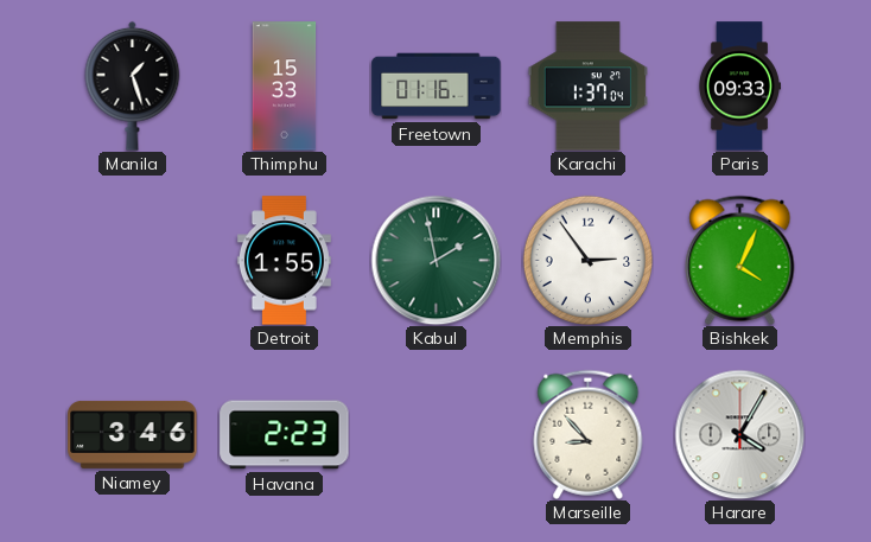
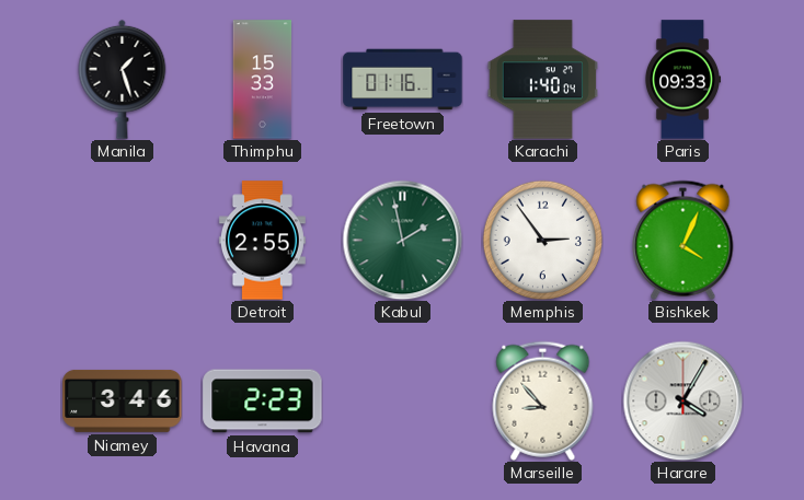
Karachi: 1:37 -> 1:40
Detroit: 1:55 -> 2:55
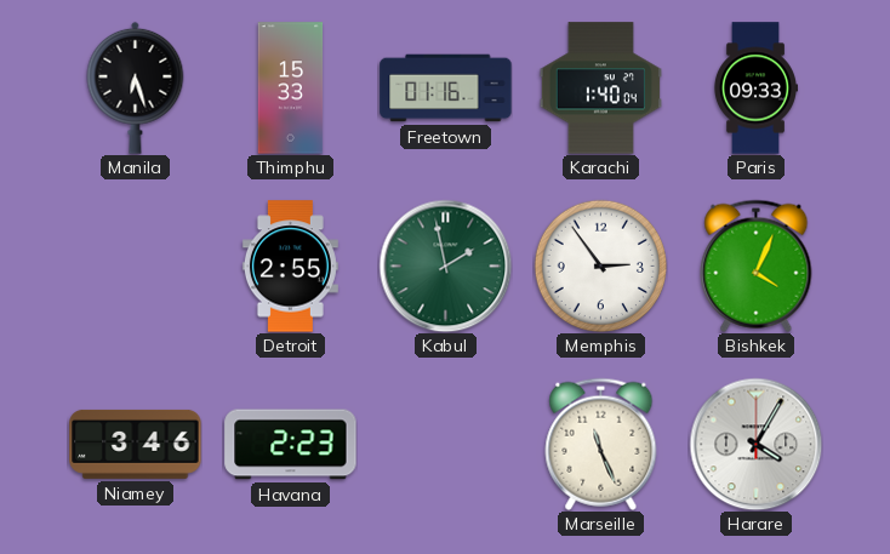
Manila: 1:27 -> 6:27
Marseille: 8:53 -> 11:26
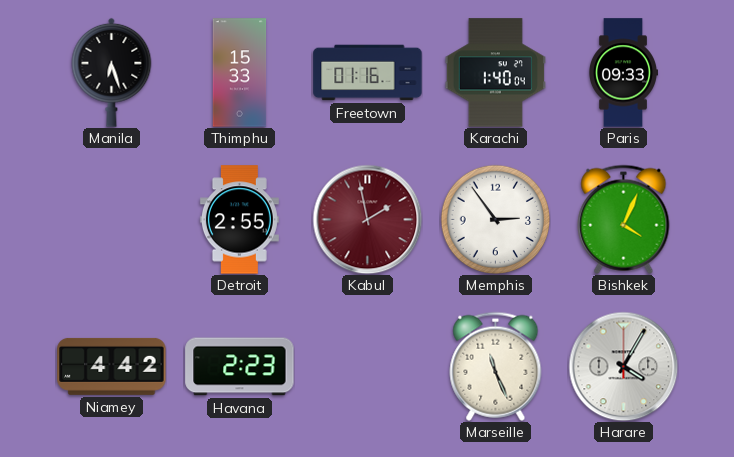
Kabul dial: green -> burgundy
Niamey: 3:46 -> 4:42
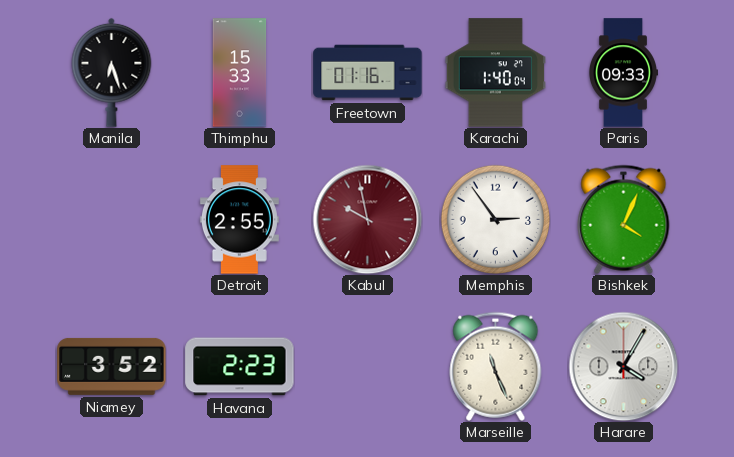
Kabul: 1:58 -> 9:58
Niamey: 4:42 -> 3:52
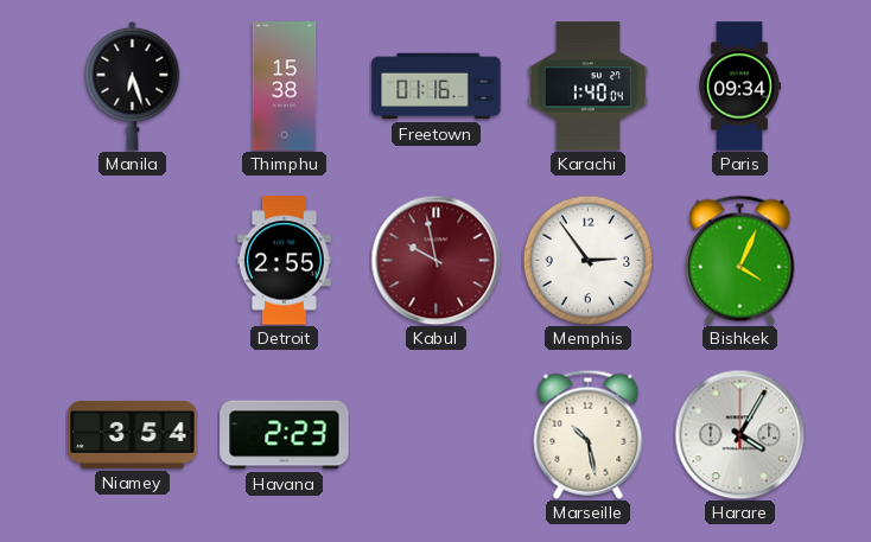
Thimphu: 15:33 -> 15:38
Paris: 09:33 -> 09:34
Niamey: 3:52 -> 3:54
Marseille: 11:26 -> 10:28
